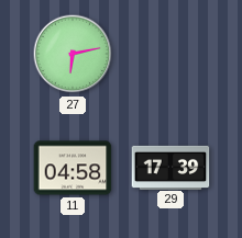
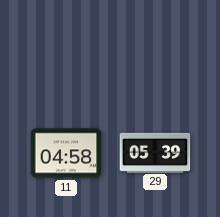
27: 6:13 -> none
29: 17:39 -> 05:39
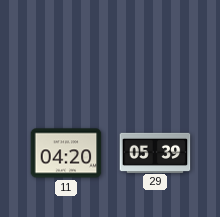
11: 04:58 -> 04:20
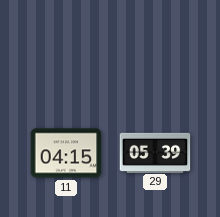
11: 04:20 -> 04:15
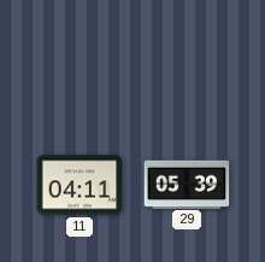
11: 04:15 -> 04:11
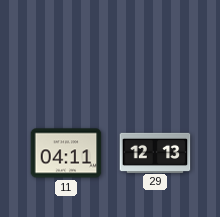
29: 05:39 -> 12:13
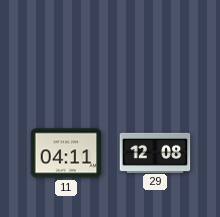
29: 12:13 -> 12:08
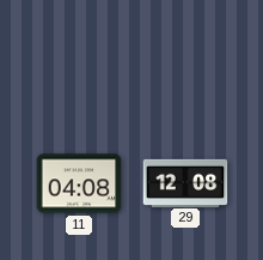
11: 04:11 -> 04:08
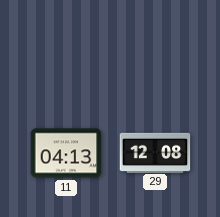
11: 04:08 -> 04:13
